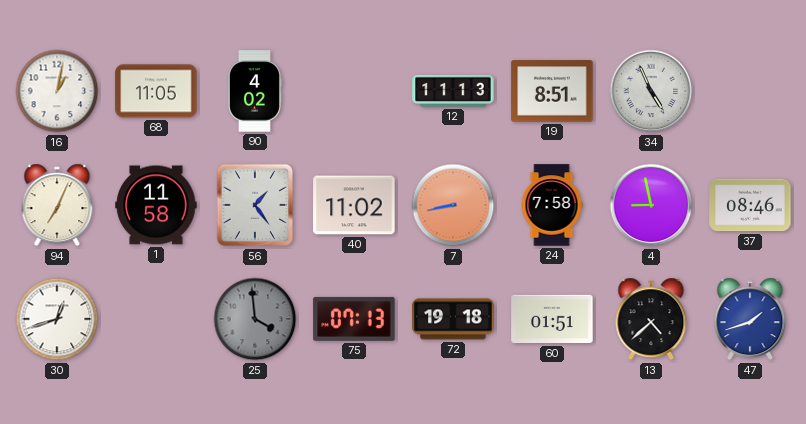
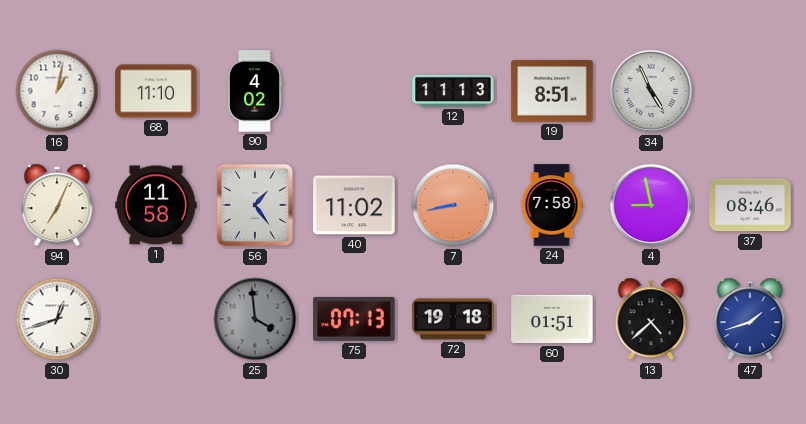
68: 11:05 -> 11:10
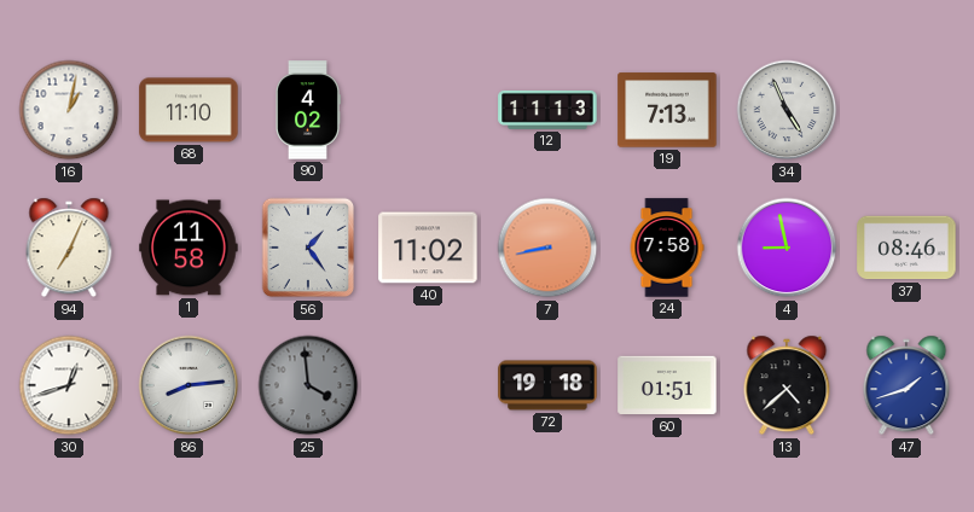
19: 8:51 -> 7:13
86: none -> 8:14
75: 07:13 -> none
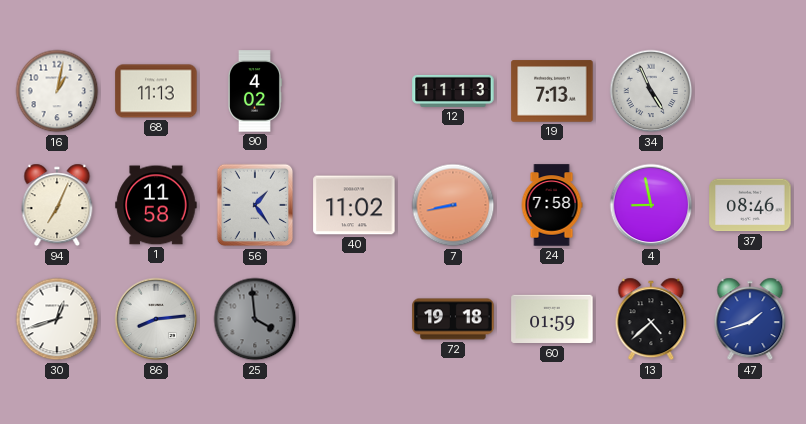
68: 11:10 -> 11:13
60: 01:51 -> 01:59
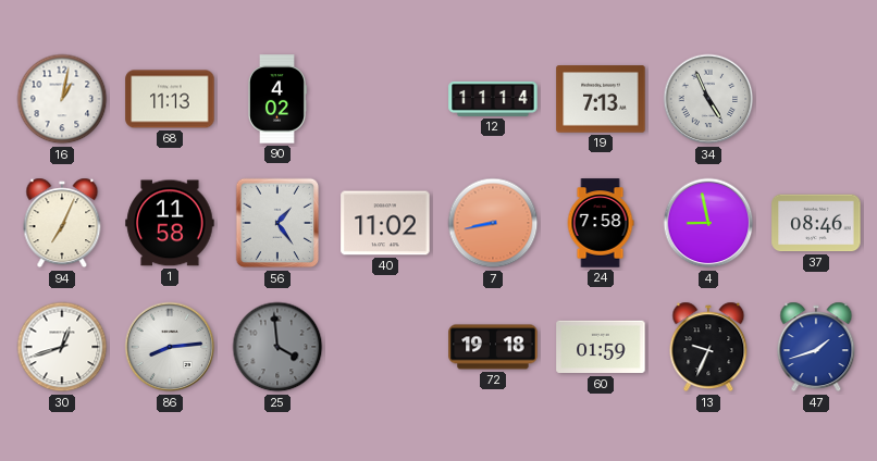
12: 11:13 -> 11:14
13: 4:38 -> 9:34
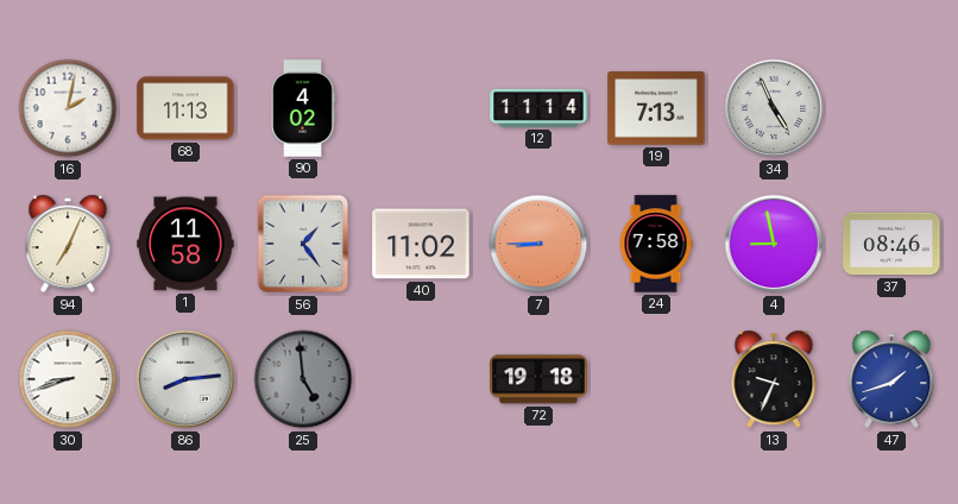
16: 1:02 -> 2:02
7: 8:43 -> 8:45
30: 12:42 -> 8:42
25: 3:59 -> 4:59
60: 01:59 -> none
